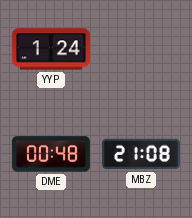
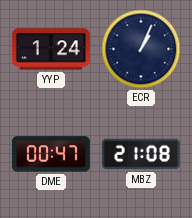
ECR: none -> 1:04
DME: 00:48 -> 00:47
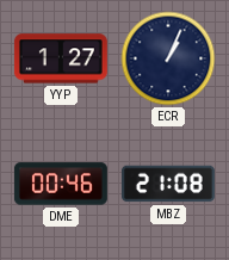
YYP: 1:24 -> 1:27
DME: 00:47 -> 00:46
